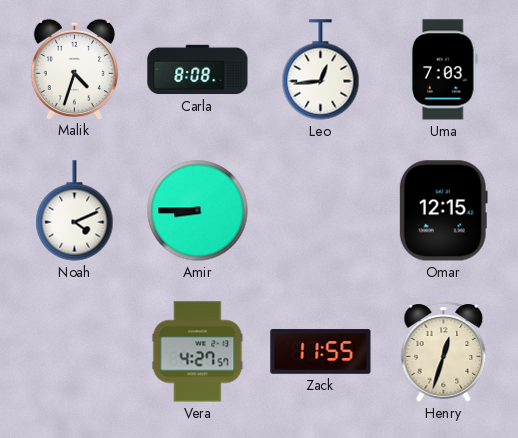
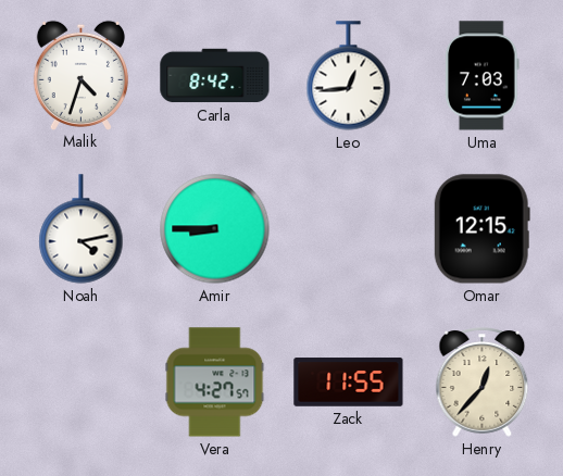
Carla: 8:08 -> 8:42
Noah: 4:11 -> 4:13
Henry: 12:33 -> 12:37
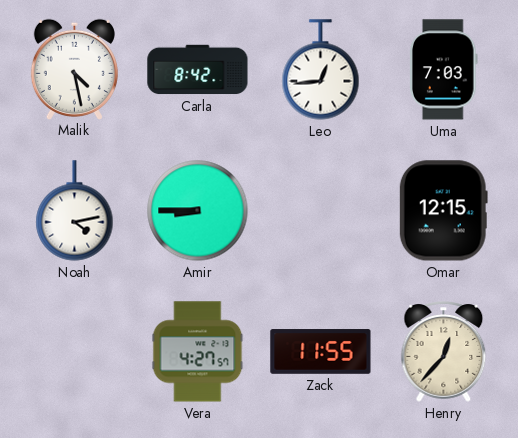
Malik: 4:33 -> 4:28
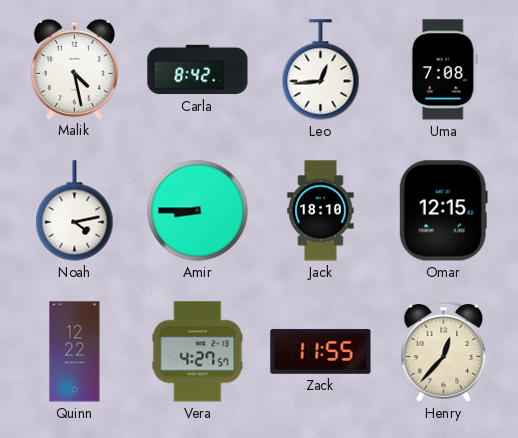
Uma: 7:03 -> 7:08
Jack: none -> 18:10
Quinn: none -> 12:22
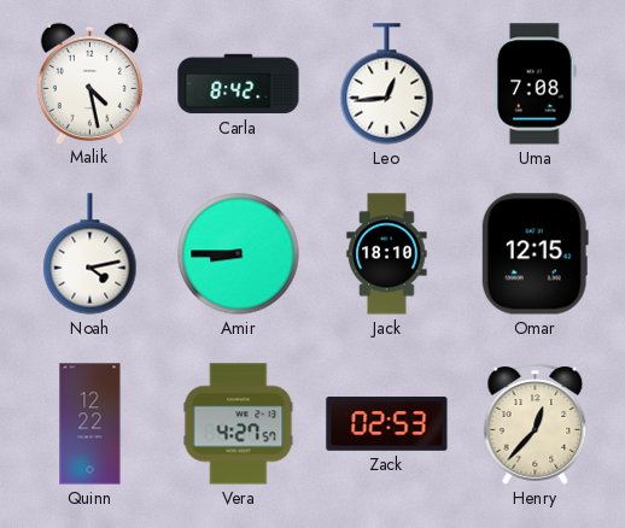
Zack: 11:55 -> 02:53
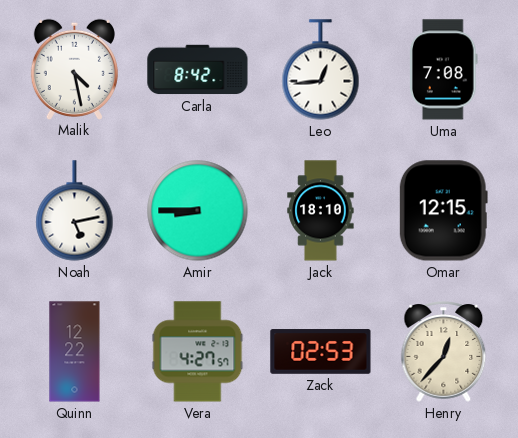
Noah: 4:13 -> 5:13
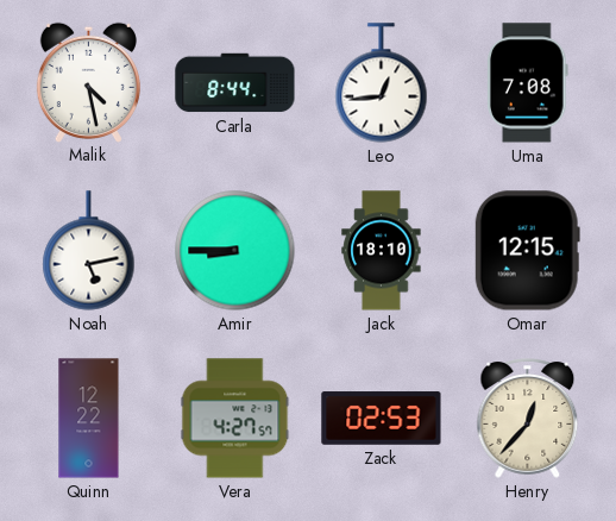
Carla: 8:42 -> 8:44
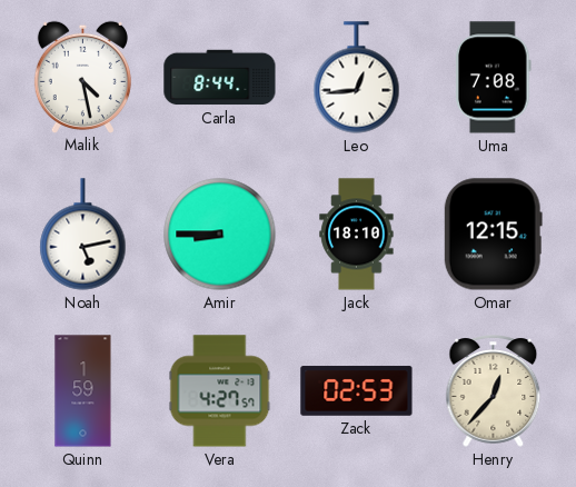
Quinn: 12:22 -> 1:59
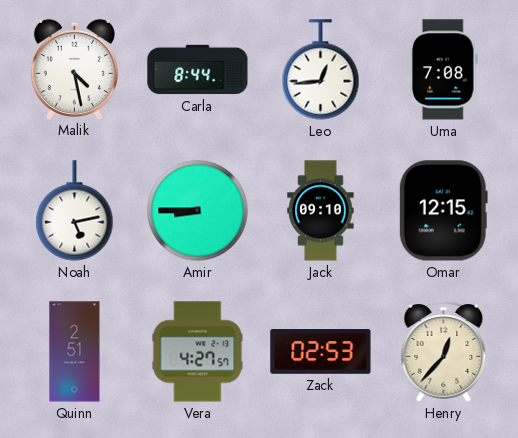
Jack: 18:10 -> 09:10
Quinn: 1:59 -> 2:51
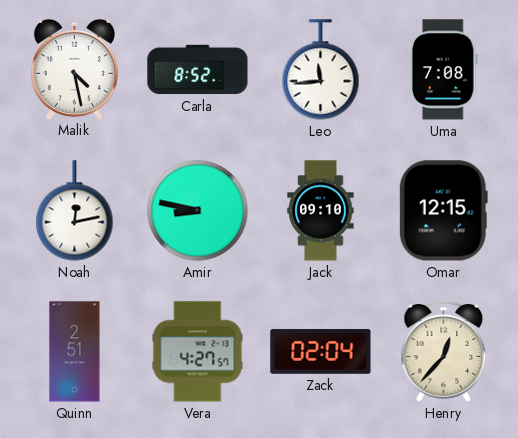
Carla: 8:44 -> 8:52
Leo: 12:44 -> 11:44
Noah: 5:13 -> 12:13
Amir: 8:45 -> 8:47
Zack: 02:53 -> 02:04
